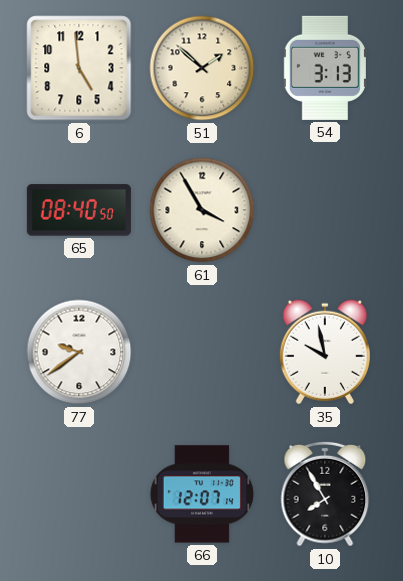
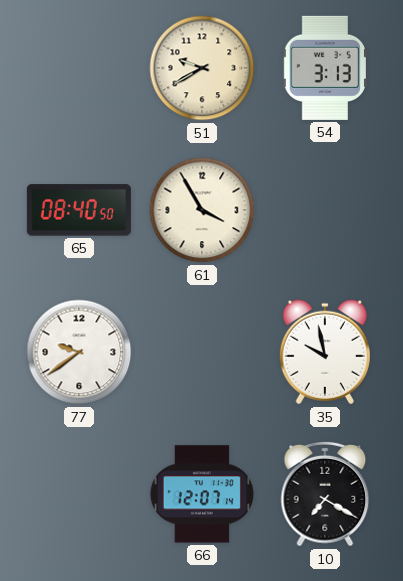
6: 4:59 -> none
51: 1:52 -> 9:40
10: 7:55 -> 7:20
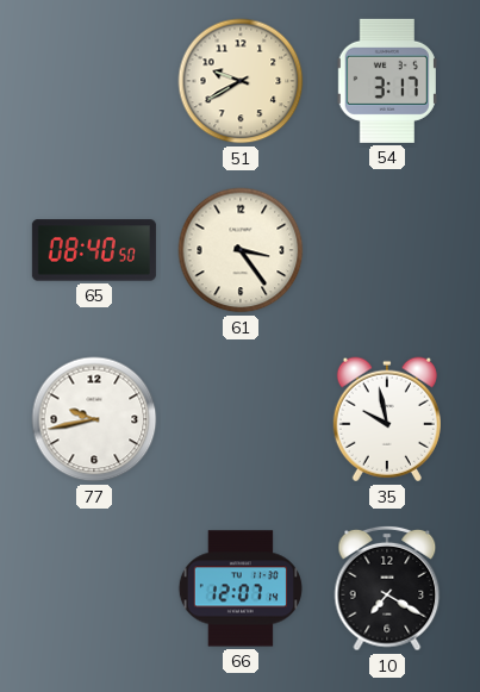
54: 3:13 -> 3:17
61: 3:55 -> 3:24
77: 9:39 -> 9:43
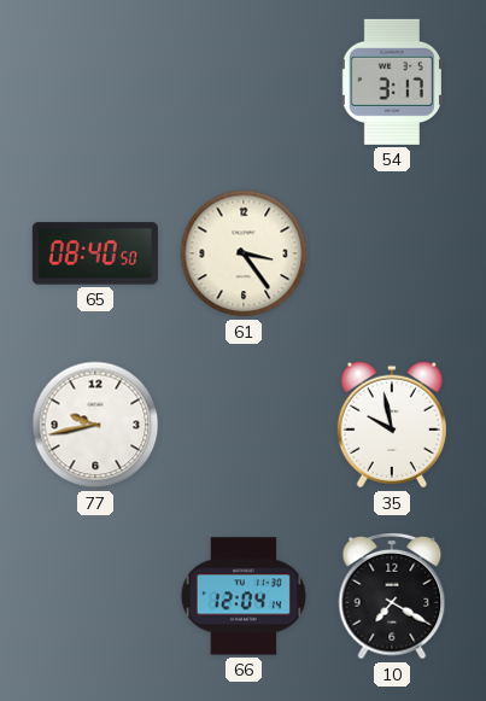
51: 9:40 -> none
66: 12:07 -> 12:04
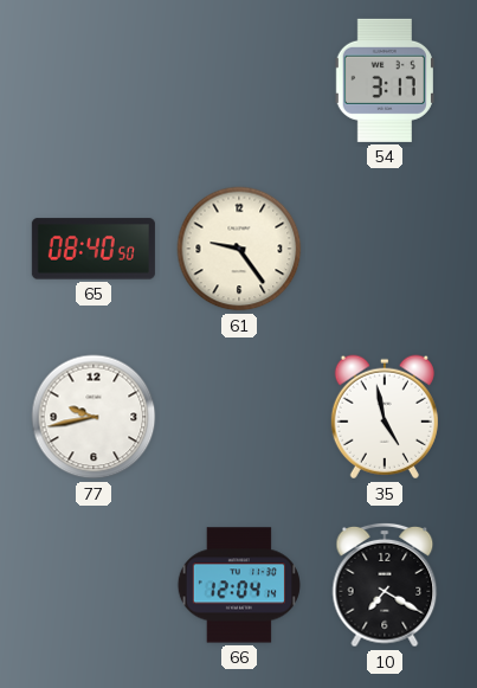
61: 3:24 -> 9:24
35: 9:58 -> 4:58
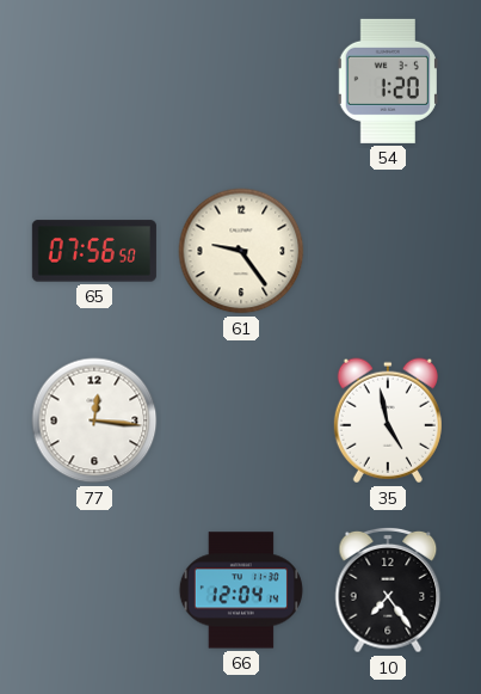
54: 3:17 -> 1:20
65: 08:40 -> 07:56
77: 9:43 -> 12:16
10: 7:20 -> 7:24
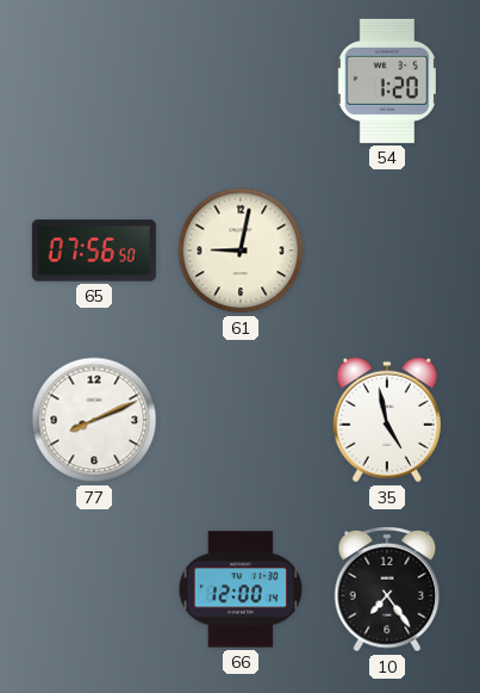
61: 9:24 -> 9:02
77: 12:16 -> 8:11
66: 12:04 -> 12:00
